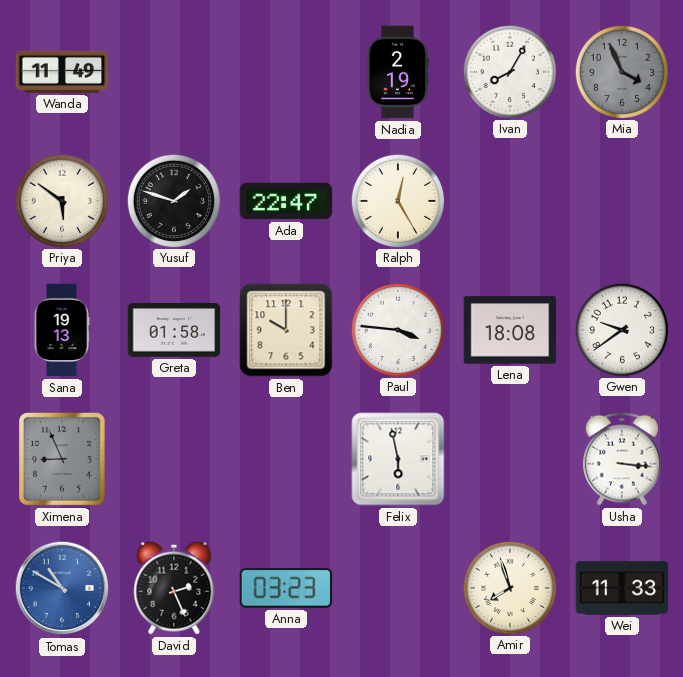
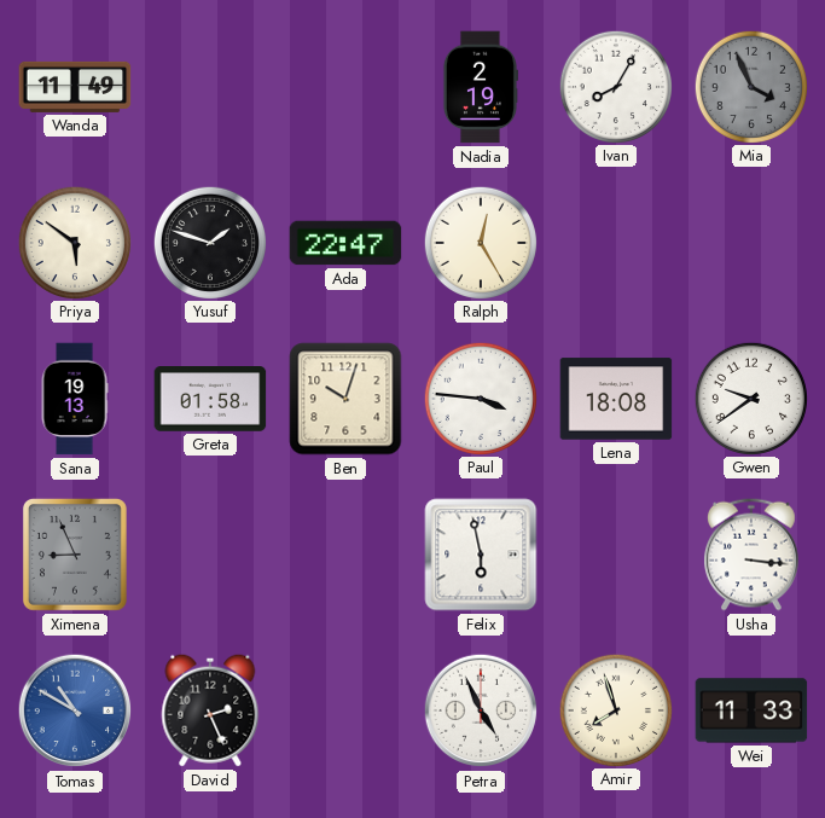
Ben: 10:00 -> 10:03
Anna: 03:23 -> none
Petra: none -> 4:56
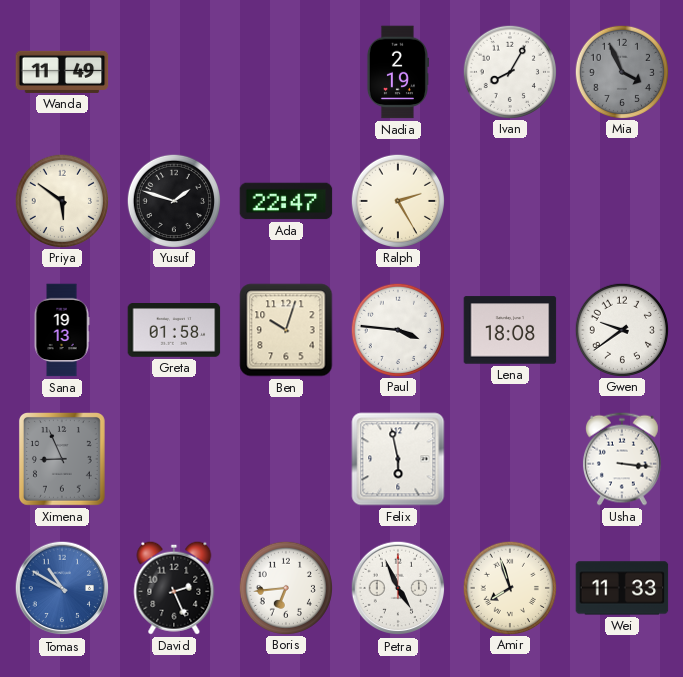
Ralph: 12:25 -> 2:25
Boris: none -> 6:44
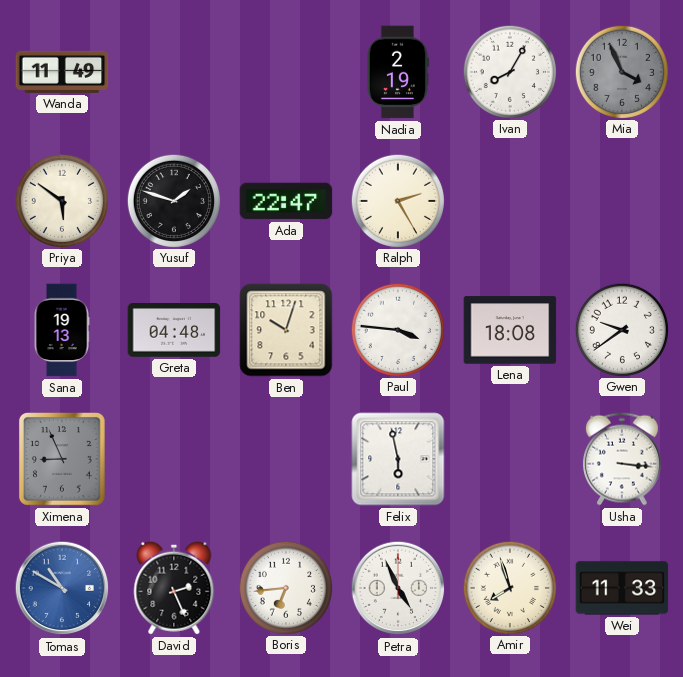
Greta: 01:58 -> 04:48
